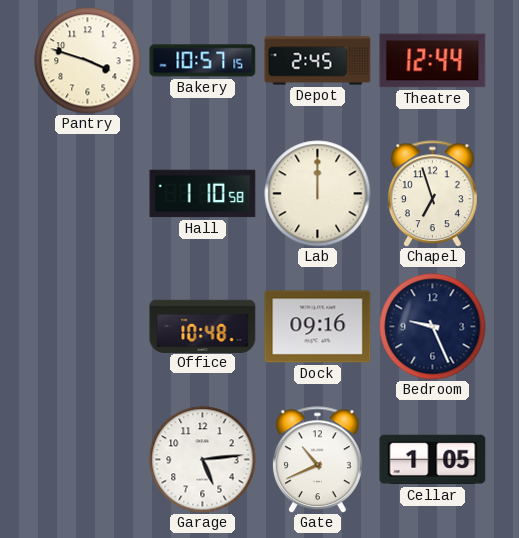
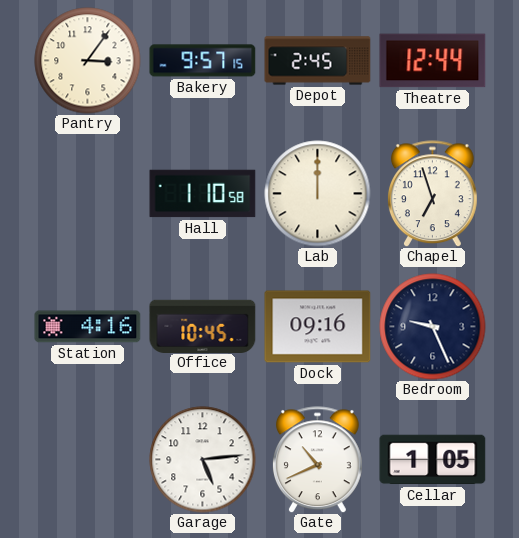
Pantry: 3:48 -> 3:06
Bakery: 10:57 -> 9:57
Station: none -> 4:16
Office: 10:48 -> 10:45
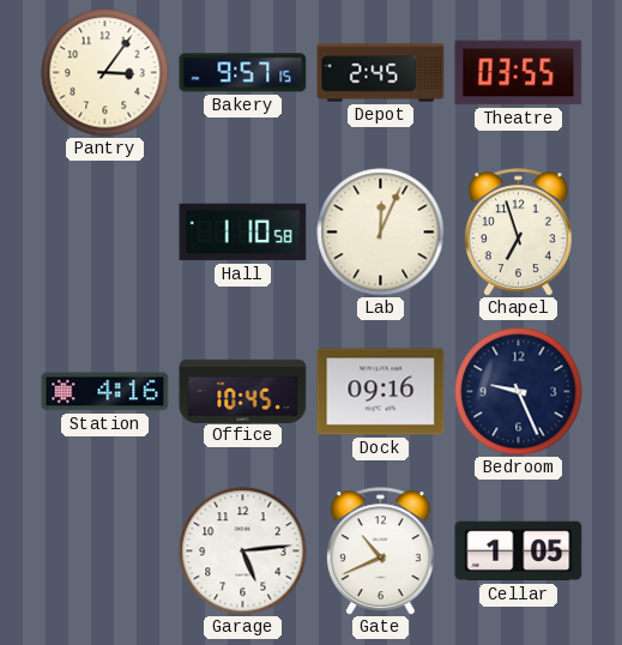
Theatre: 12:44 -> 03:55
Lab: 12:00 -> 12:04
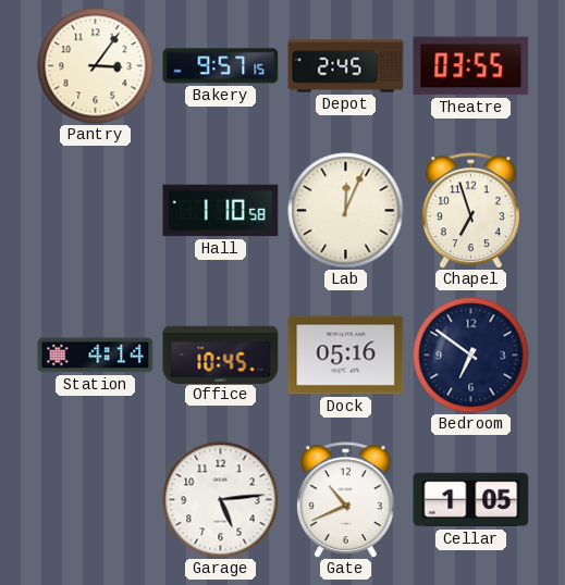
Station: 4:16 -> 4:14
Dock: 09:16 -> 05:16
Bedroom: 9:26 -> 6:51
